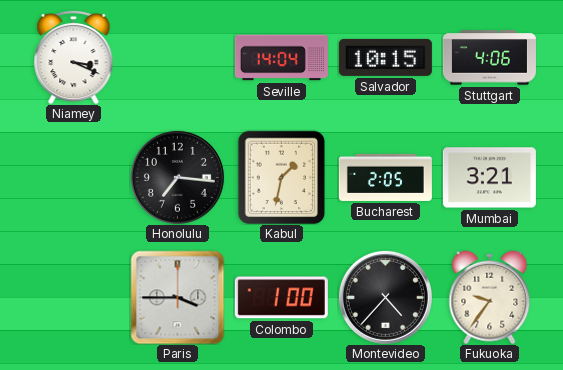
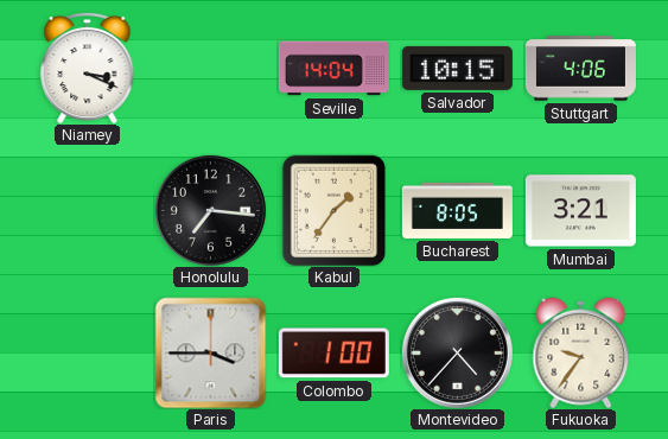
Kabul: 1:32 -> 1:36
Bucharest: 2:05 -> 8:05
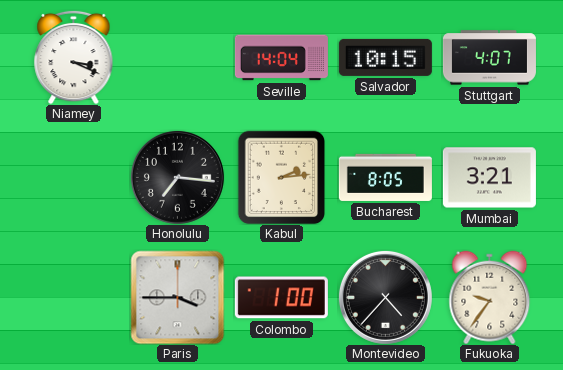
Stuttgart: 4:06 -> 4:07
Kabul: 1:36 -> 2:14
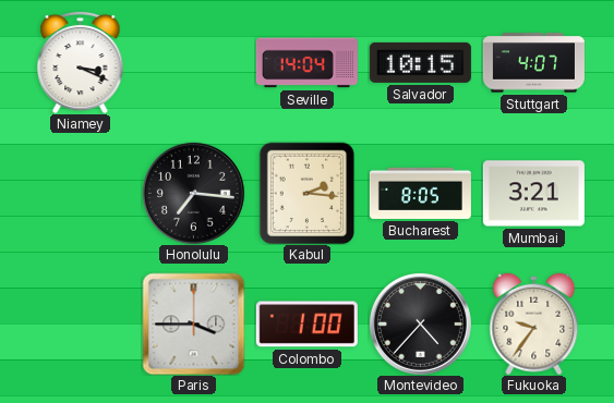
Kabul: 2:14 -> 2:16
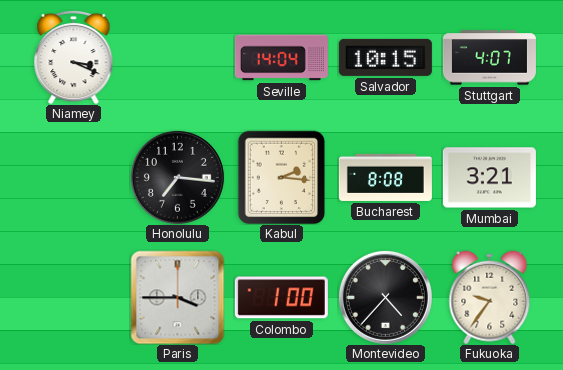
Bucharest: 8:05 -> 8:08
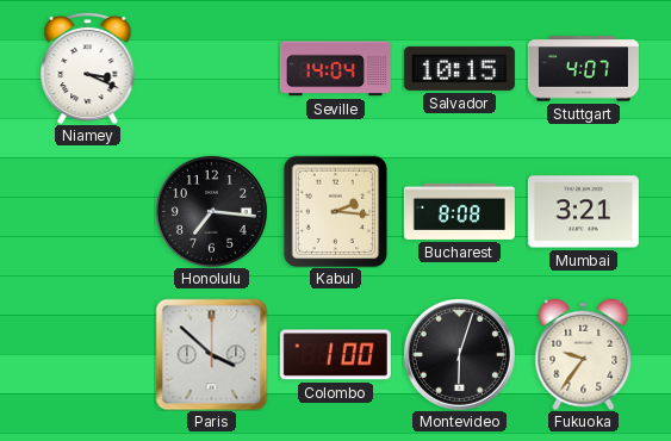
Paris: 3:45 -> 3:52
Montevideo: 4:37 -> 6:03
